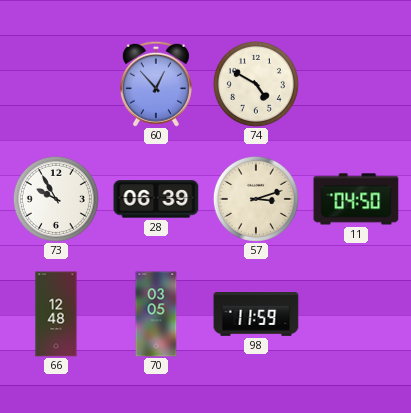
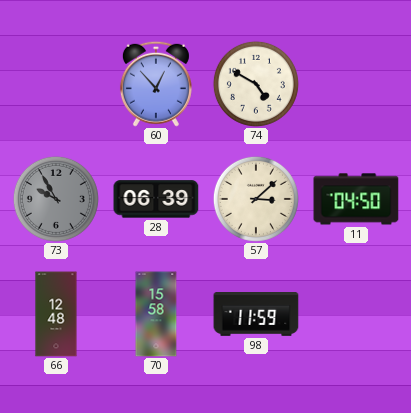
73 dial: white -> grey
57: 3:12 -> 3:08
70: 03:05 -> 15:58
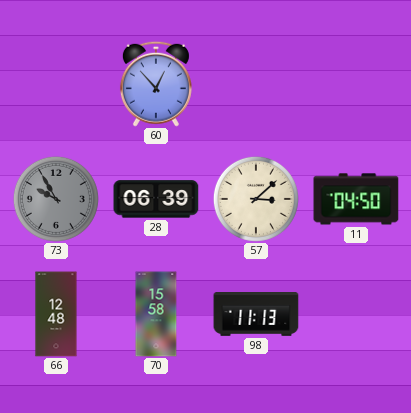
74: 4:50 -> none
98: 11:59 -> 11:13
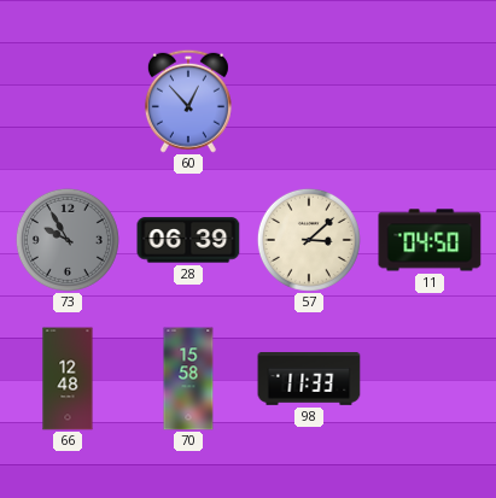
98: 11:13 -> 11:33
